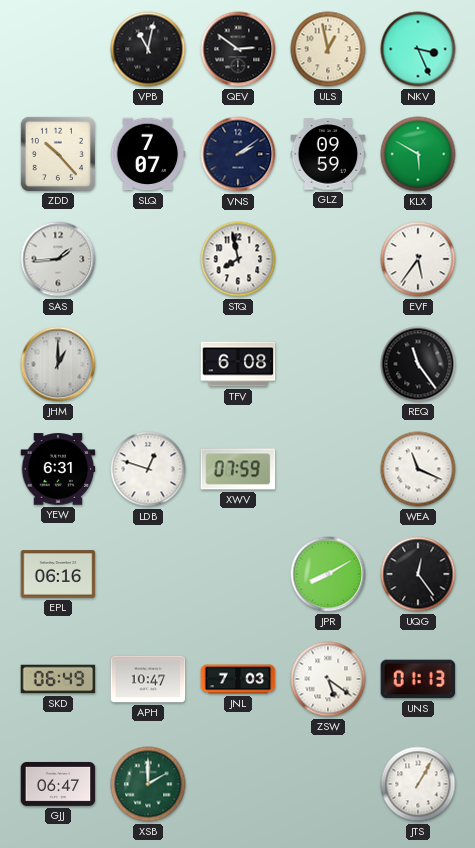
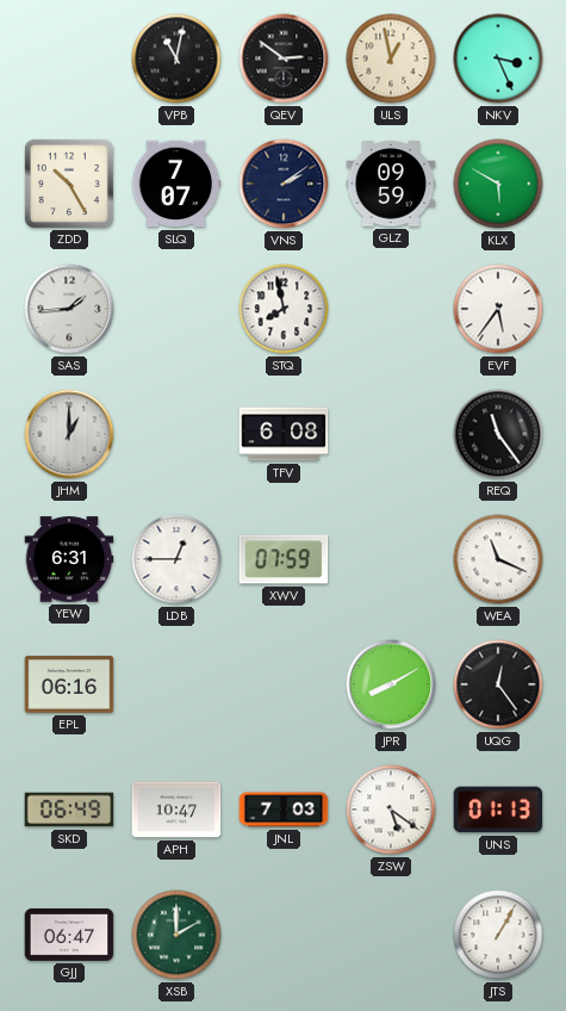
ZDD: 10:23 -> 10:25
LDB: 12:48 -> 12:45
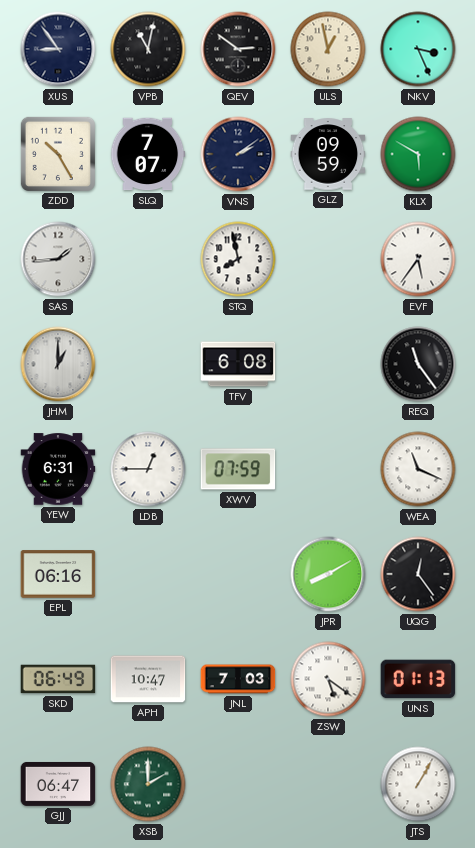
XUS: none -> 8:54
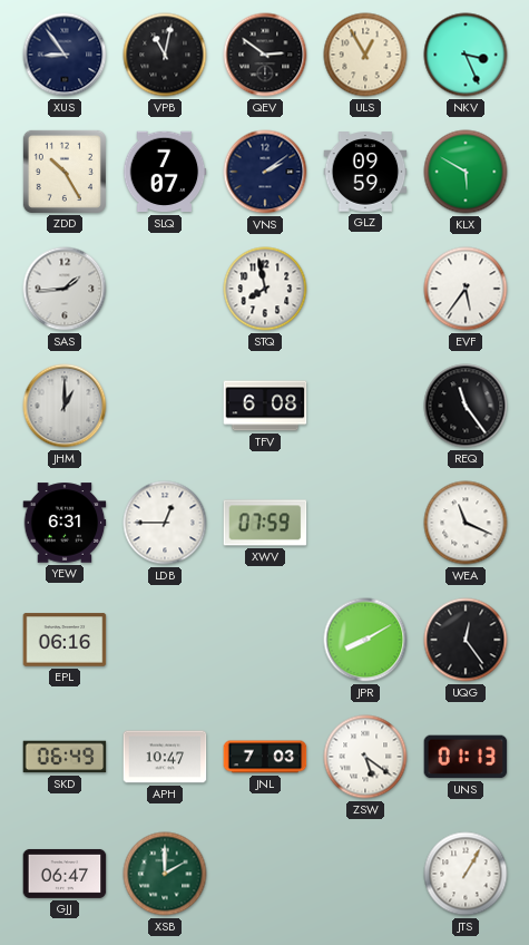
ULS: 12:58 -> 12:55
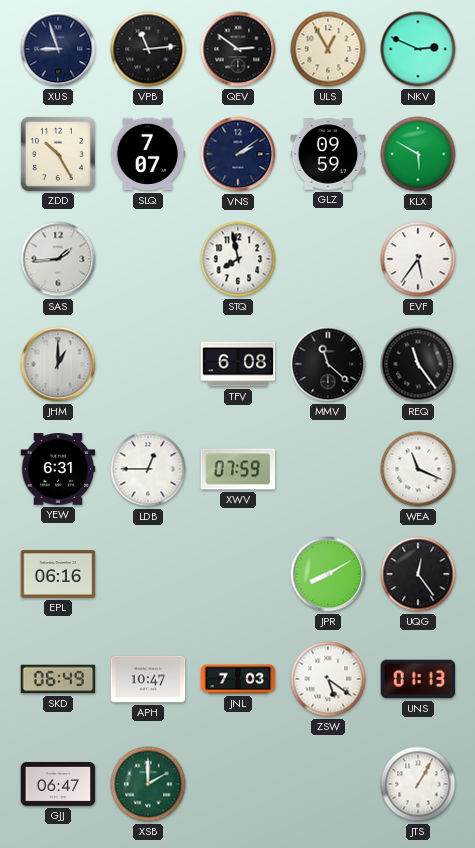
XUS: 8:54 -> 8:57
VPB: 11:02 -> 11:14
NKV: 3:26 -> 2:49
MMV: none -> 11:22
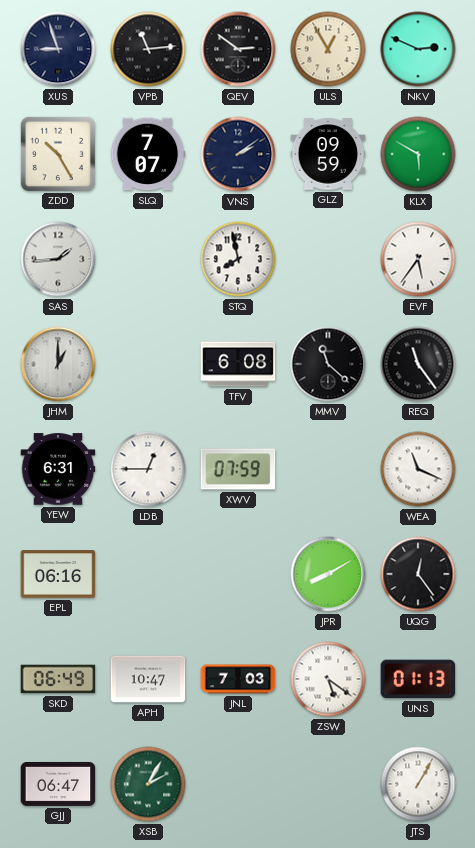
XSB: 2:00 -> 2:05
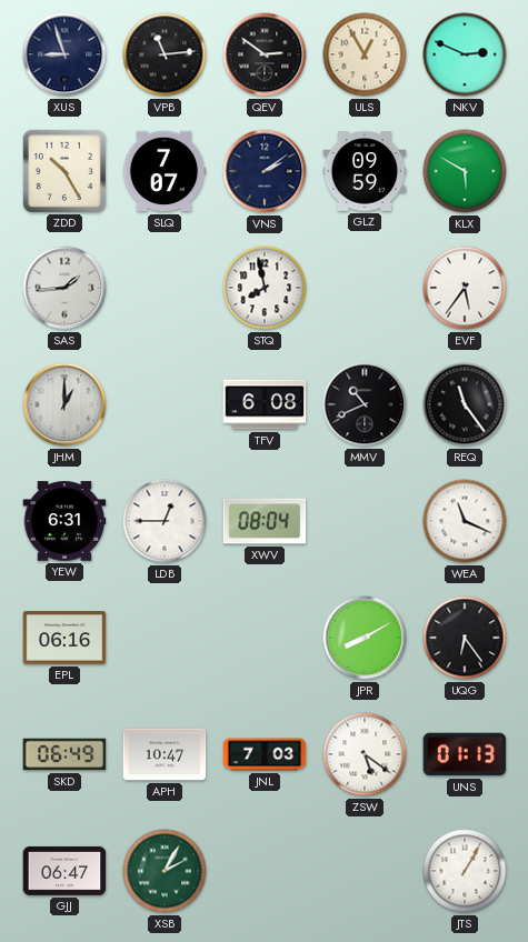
MMV: 11:22 -> 10:41
XWV: 07:59 -> 08:04
UQG: 12:24 -> 6:24
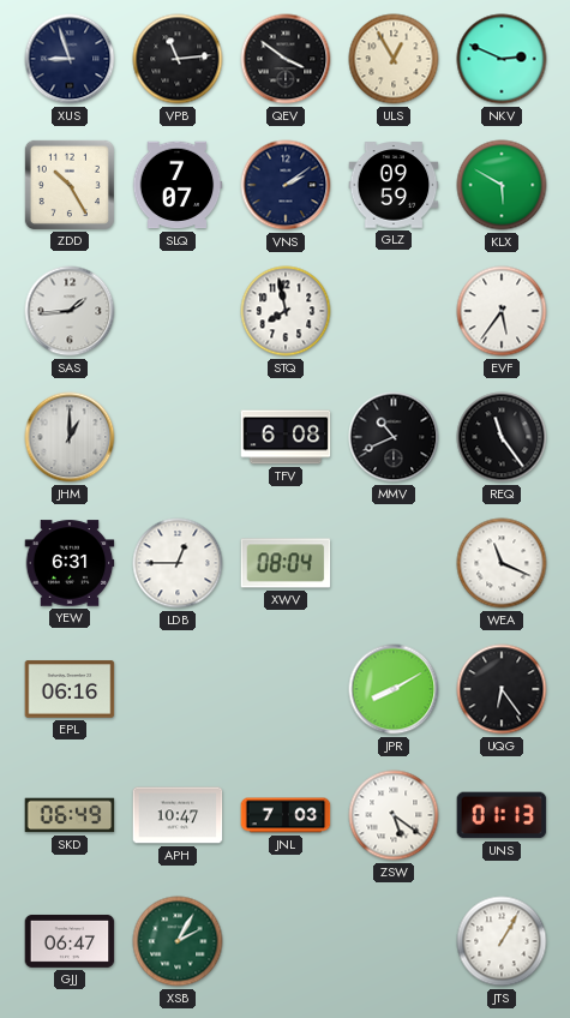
QEV: 2:51 -> 3:51
